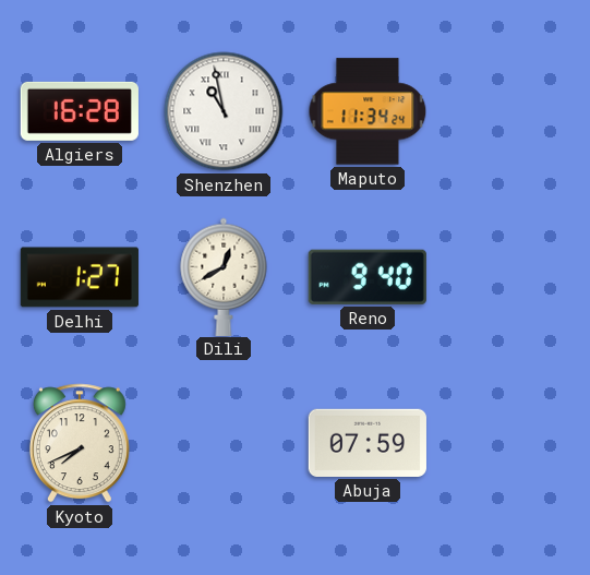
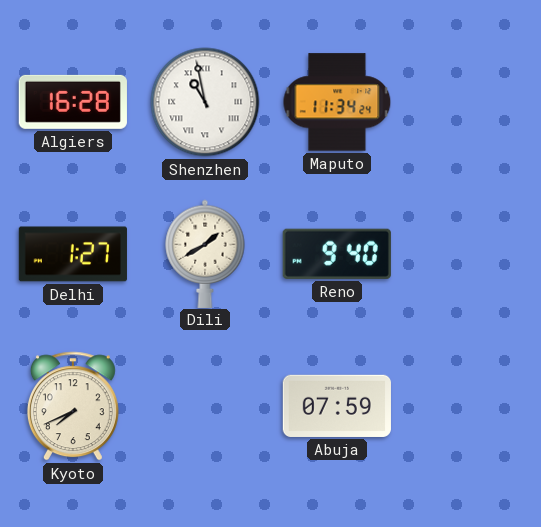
Dili: 12:40 -> 1:40
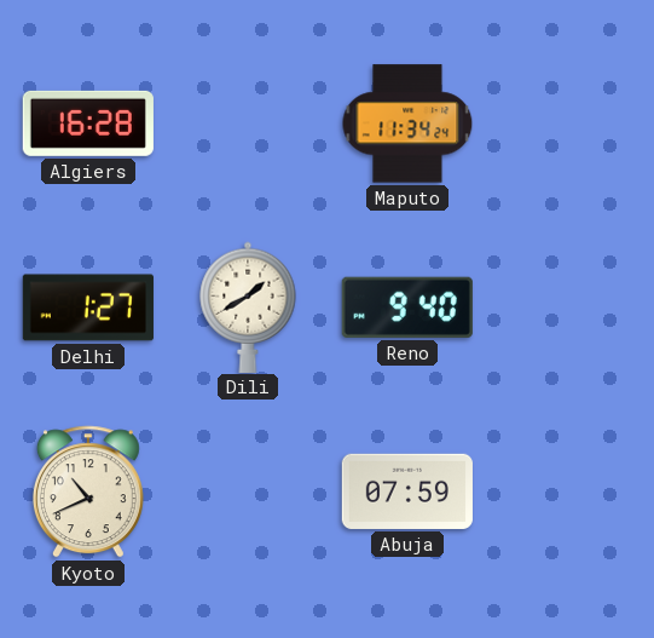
Shenzhen: 10:58 -> none
Kyoto: 7:41 -> 10:41
